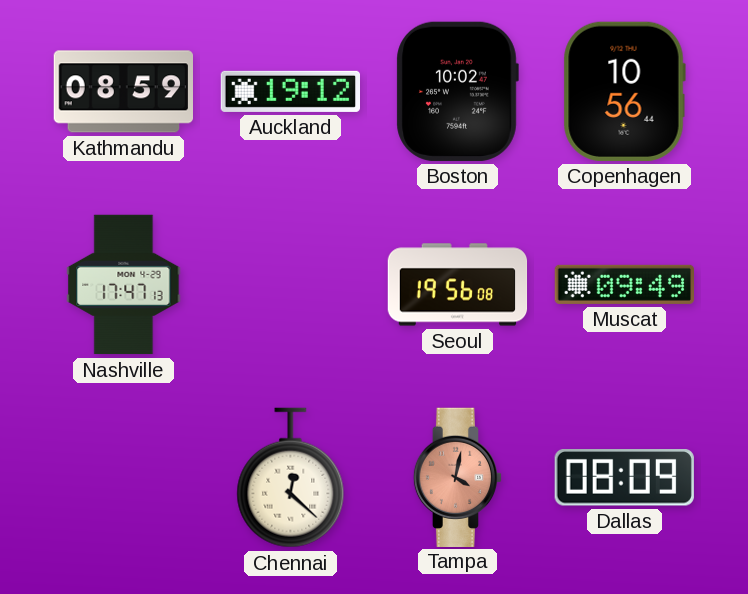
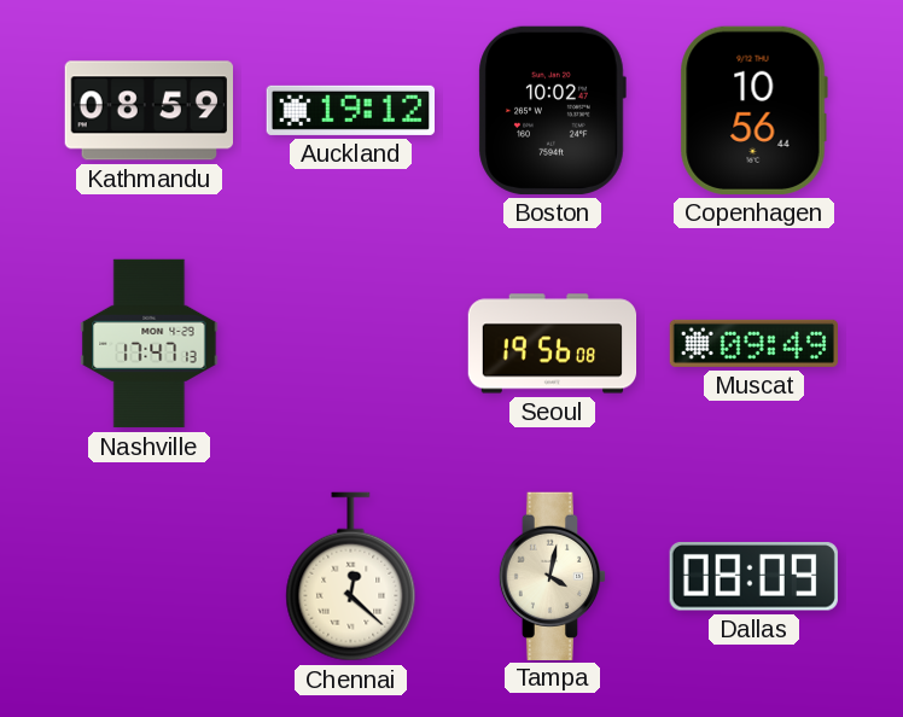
Tampa dial: salmon -> cream
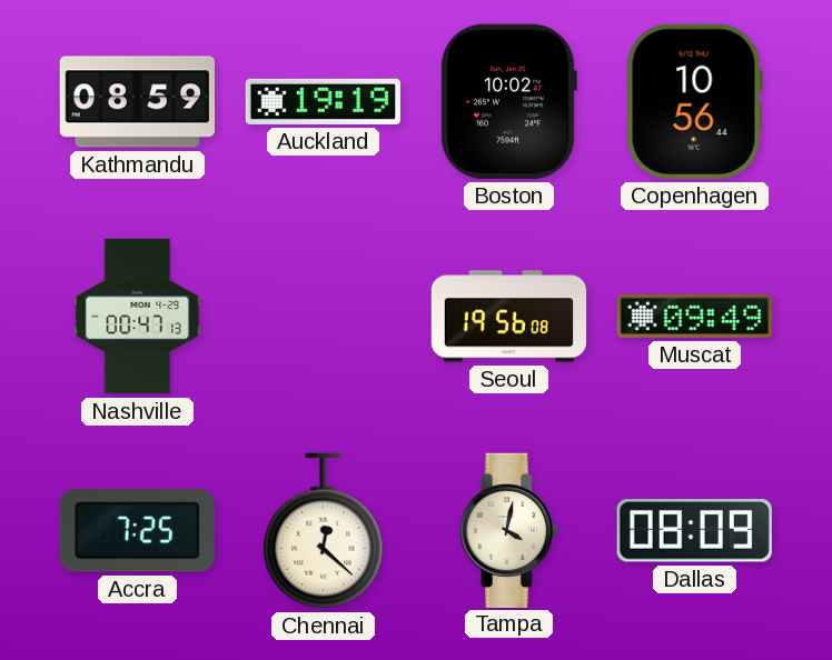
Auckland: 19:12 -> 19:19
Nashville: 17:47 -> 00:47
Accra: none -> 7:25
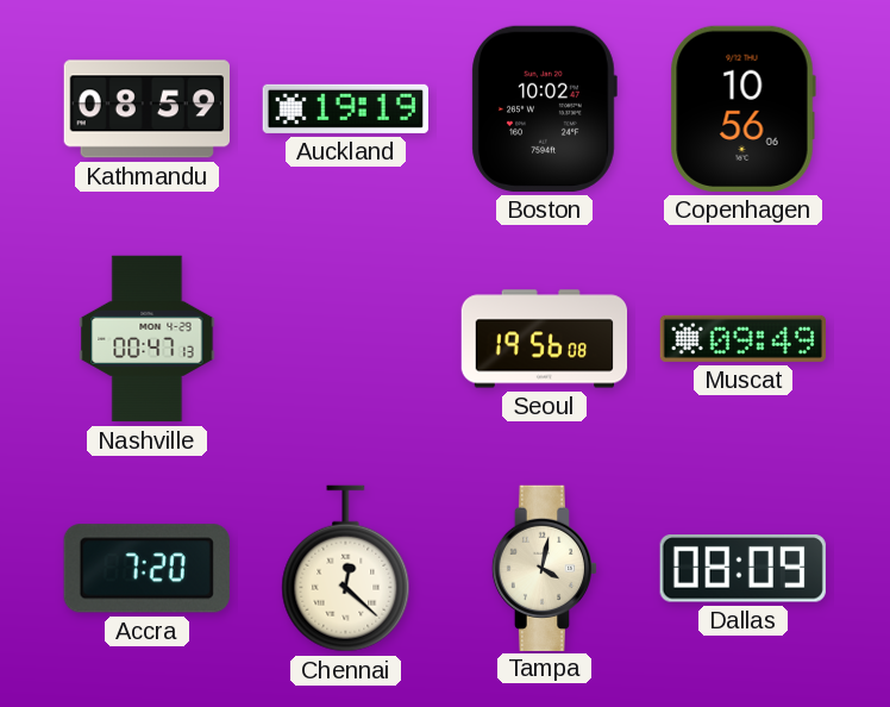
Copenhagen: 10:56:44 -> 10:56:06
Accra: 7:25 -> 7:20
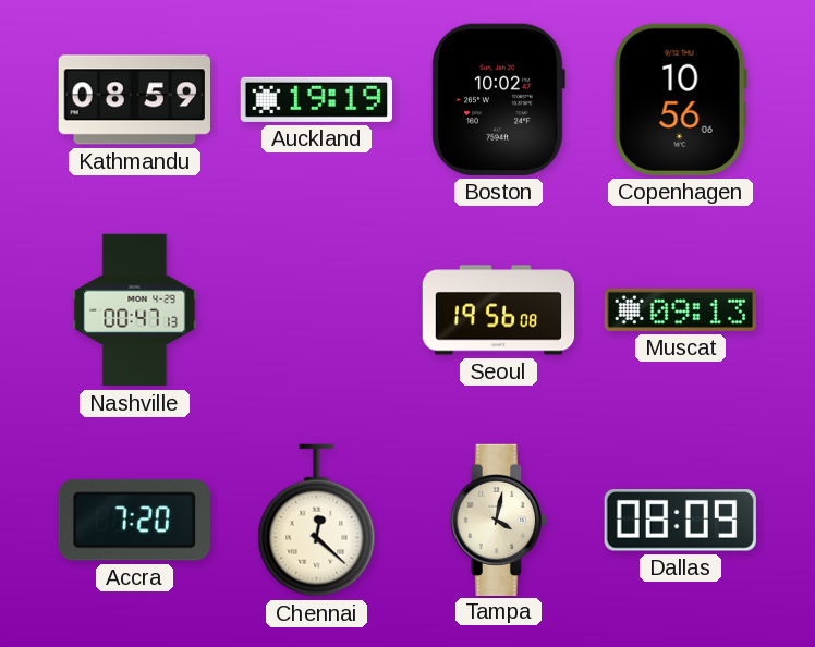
Muscat: 09:49 -> 09:13
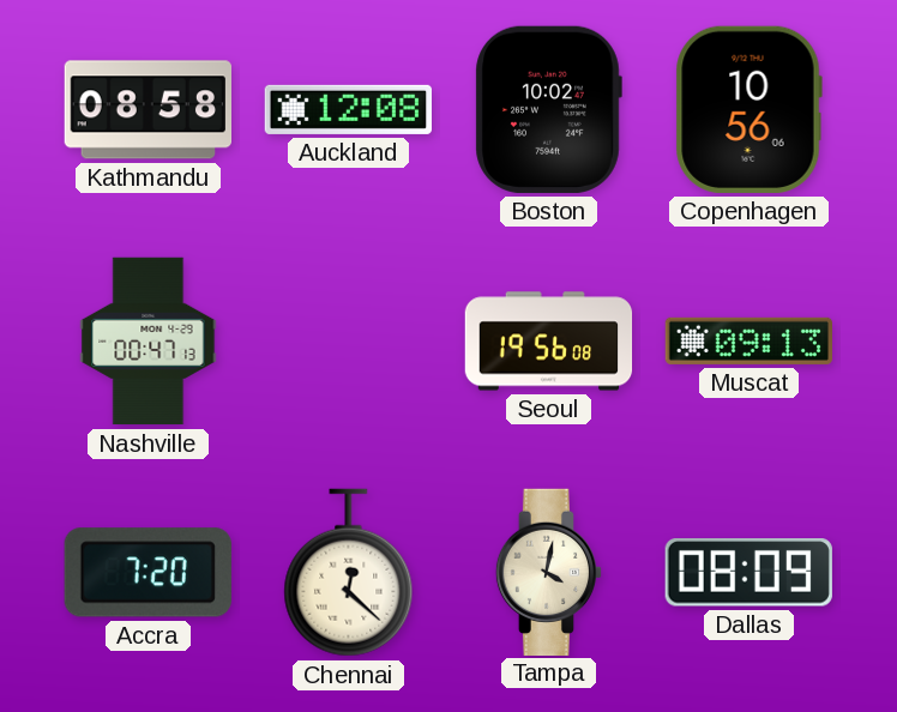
Kathmandu: 08:59 -> 08:58
Auckland: 19:19 -> 12:08
